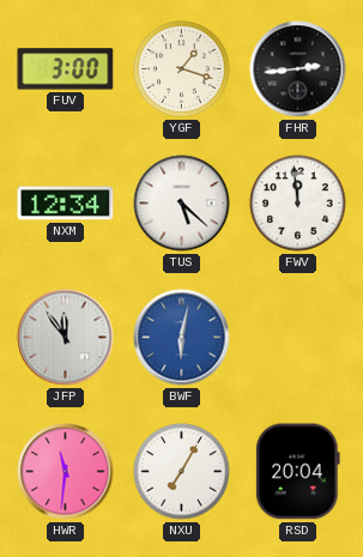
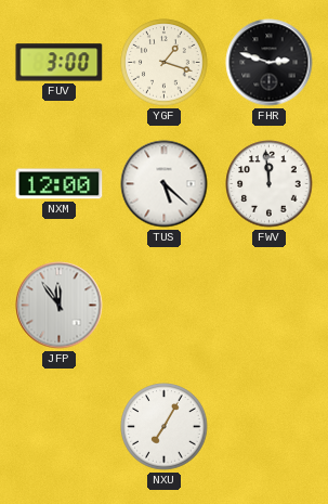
FHR: 2:44 -> 2:48
NXM: 12:34 -> 12:00
BWF: 6:02 -> none
HWR: 11:31 -> none
RSD: 20:04 -> none
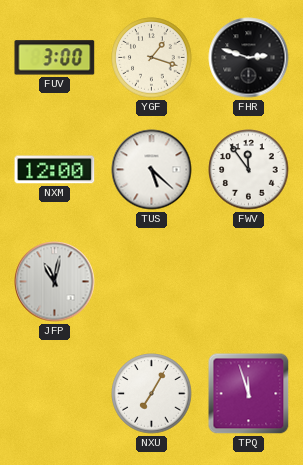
FWV: 11:59 -> 11:54
JFP: 11:54 -> 11:02
TPQ: none -> 11:57
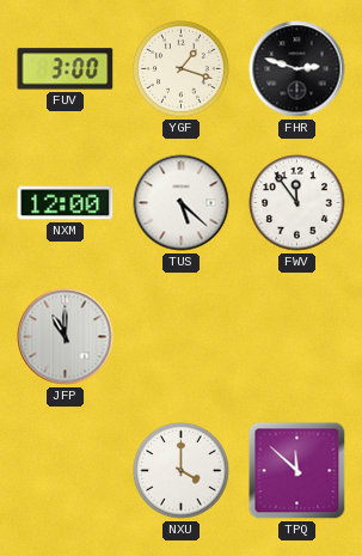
JFP: 11:02 -> 11:00
NXU: 7:05 -> 4:00
TPQ: 11:57 -> 11:52
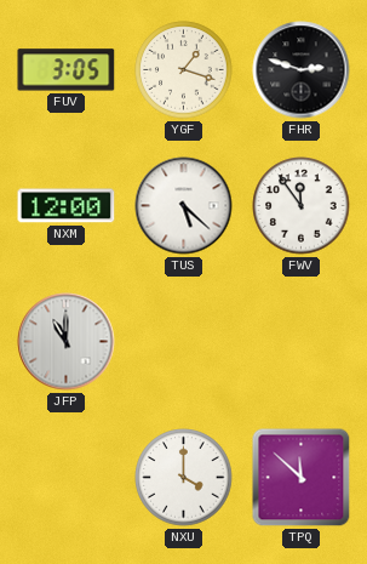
FUV: 3:00 -> 3:05
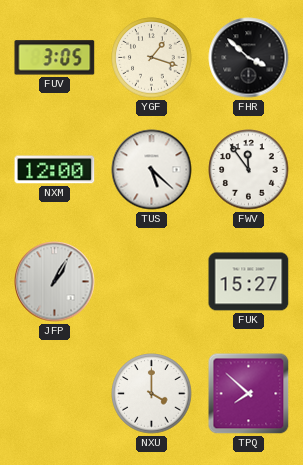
FHR: 2:48 -> 3:52
JFP: 11:00 -> 1:05
FUK: none -> 15:27
TPQ: 11:52 -> 7:52
